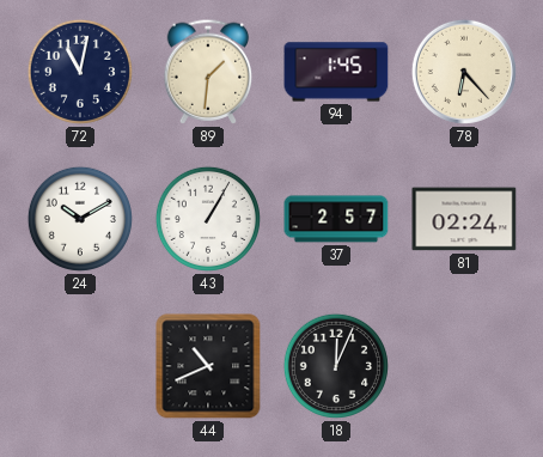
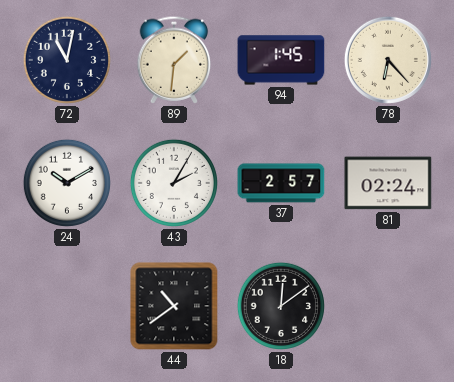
43: 1:05 -> 2:05
44: 10:41 -> 10:39
18: 12:04 -> 12:09
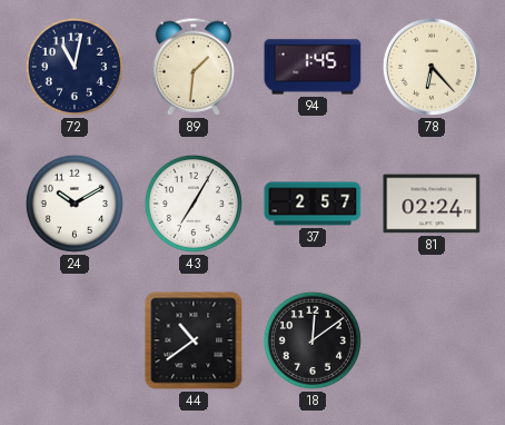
43: 2:05 -> 7:05
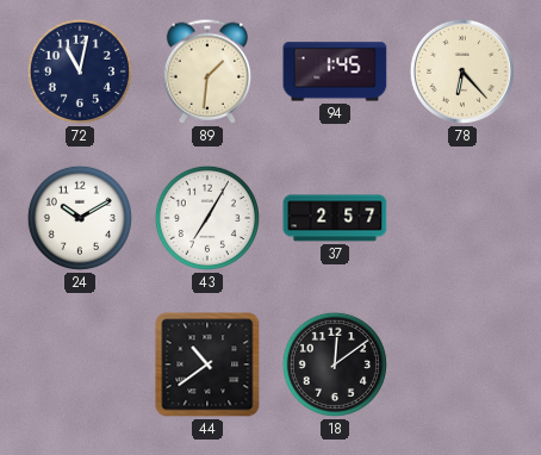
81: 02:24 -> none
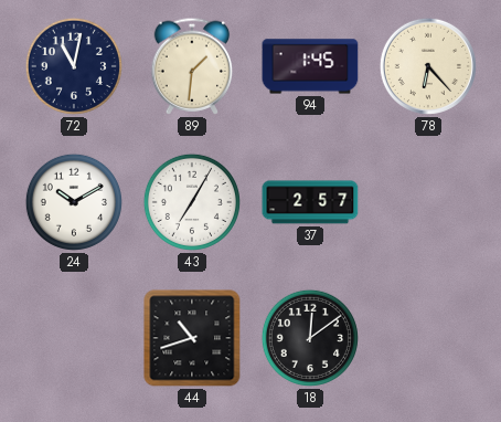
44: 10:39 -> 10:42
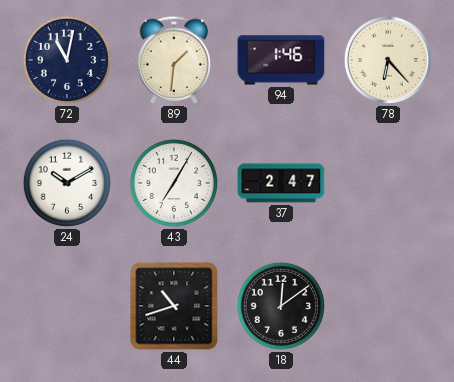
94: 1:45 -> 1:46
37: 2:57 -> 2:47
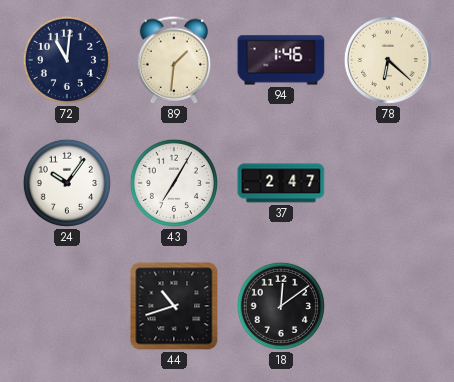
72: 11:02 -> 11:01
78: 6:23 -> 6:22
24: 10:10 -> 10:06
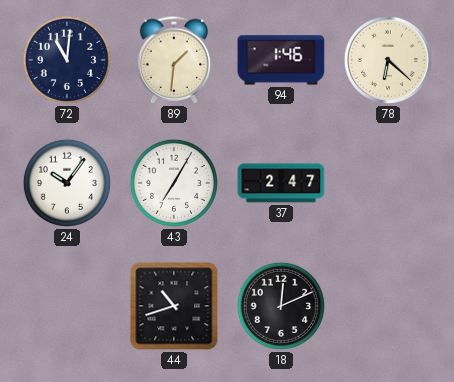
18: 12:09 -> 12:11
